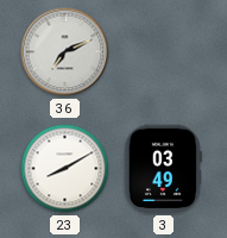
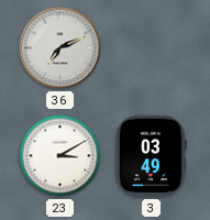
23: 8:10 -> 3:10
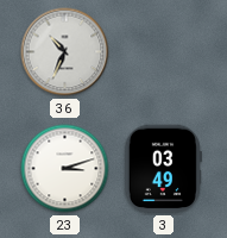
36: 7:11 -> 10:34
23: 3:10 -> 3:12
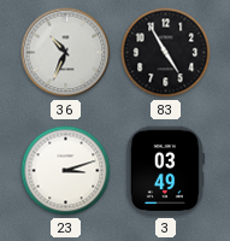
83: none -> 4:55
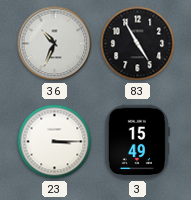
23: 3:12 -> 3:15
3: 03:49 -> 15:49
